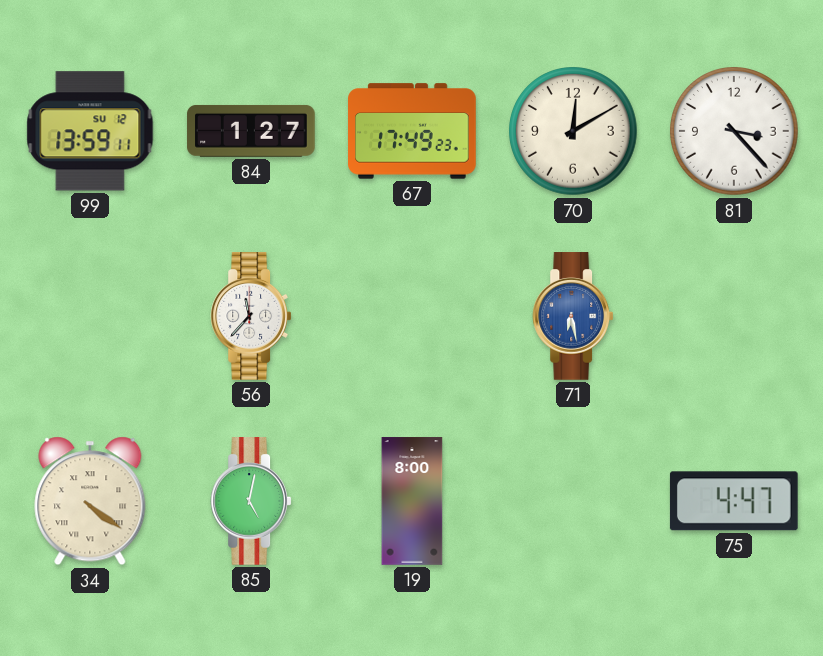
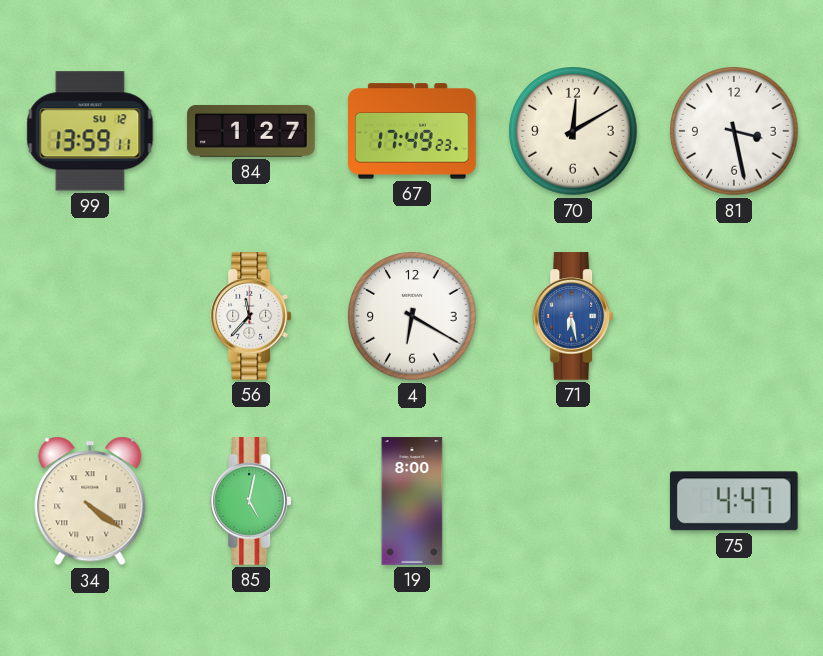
81: 3:23 -> 3:28
4: none -> 6:20
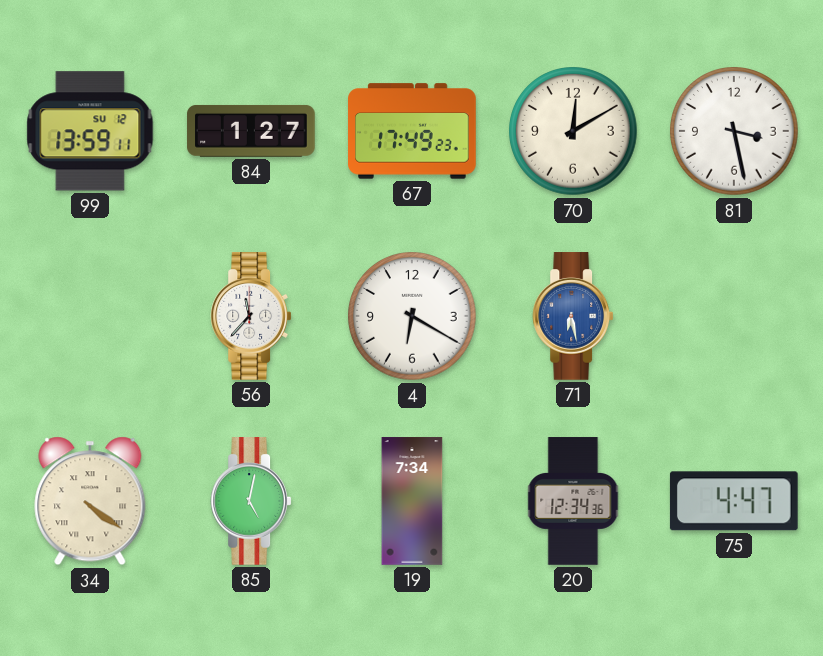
19: 8:00 -> 7:34
20: none -> 12:34
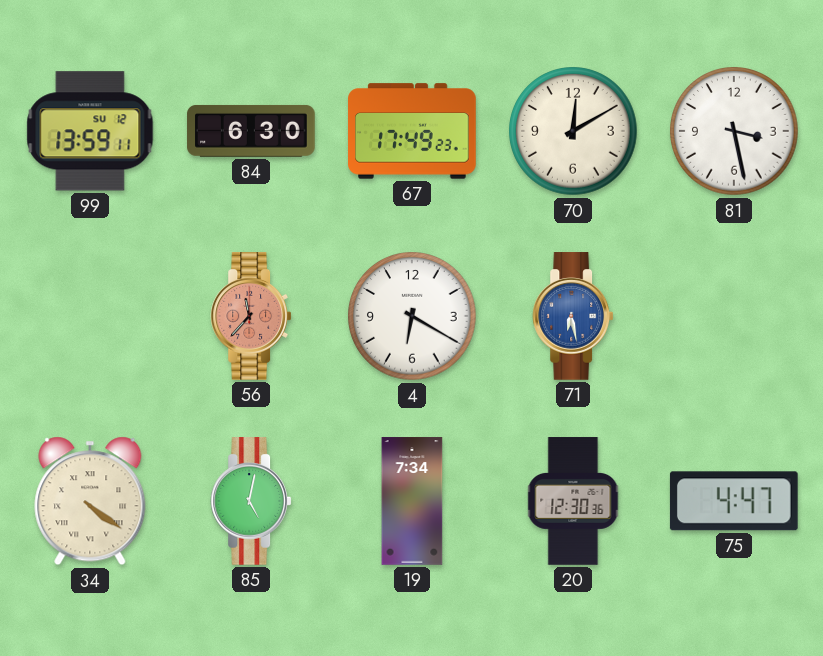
84: 1:27 -> 6:30
56 dial: white -> salmon
20: 12:34 -> 12:30
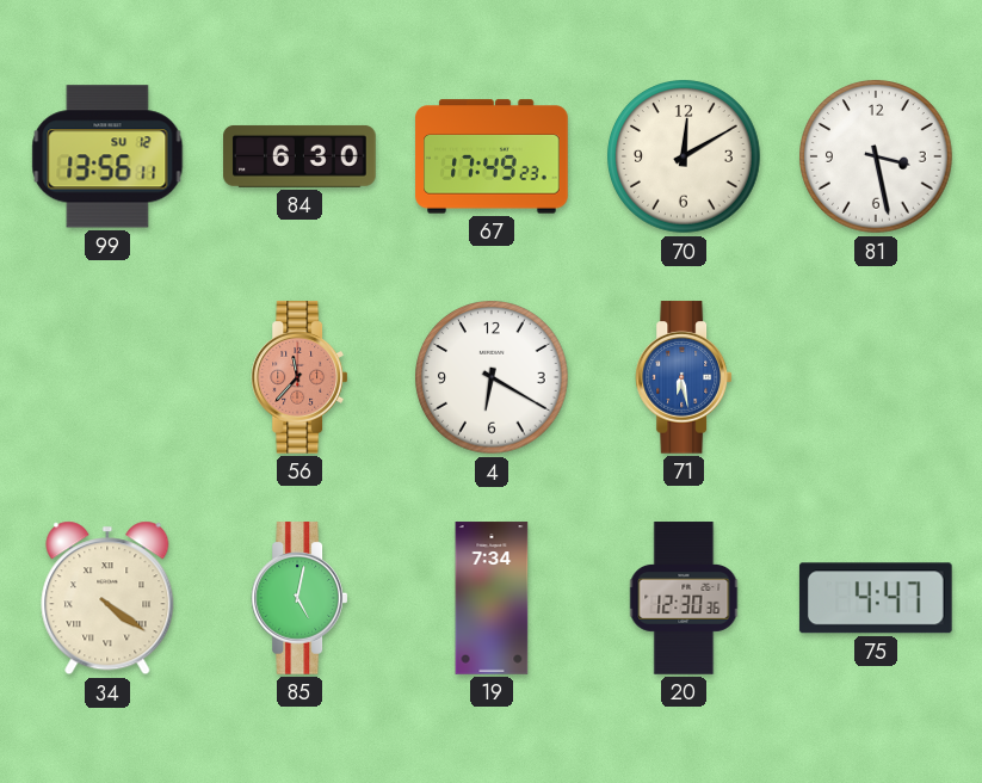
99: 13:59 -> 13:56
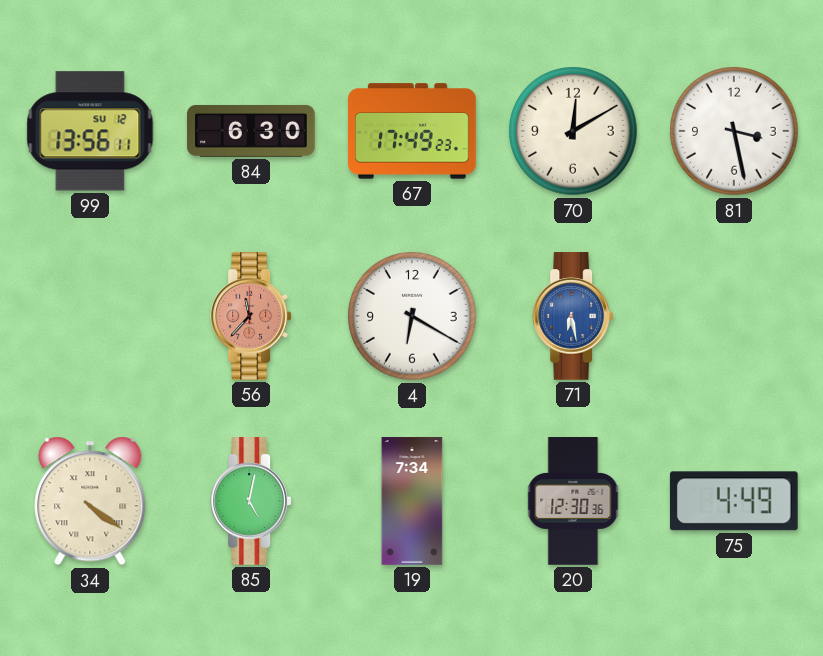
75: 4:47 -> 4:49
